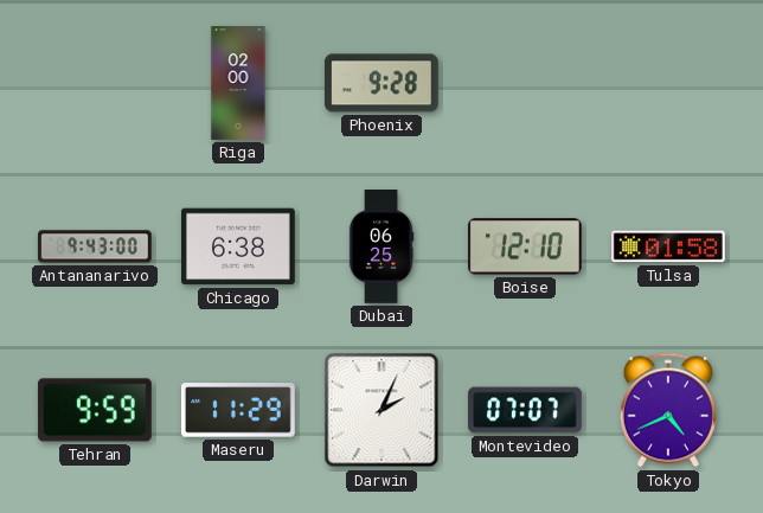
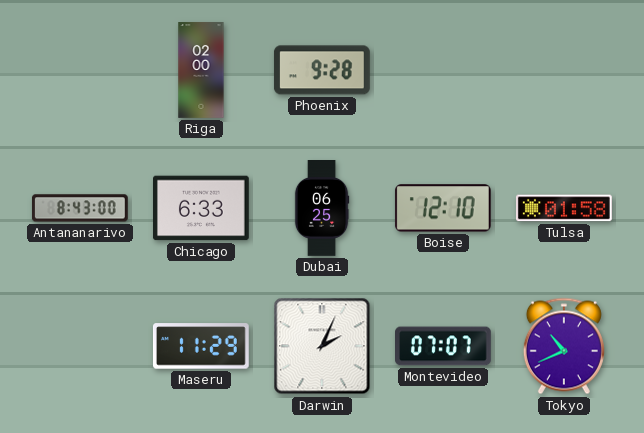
Antananarivo: 9:43 -> 8:43
Chicago: 6:38 -> 6:33
Tehran: 9:59 -> none
Tokyo: 4:41 -> 10:41
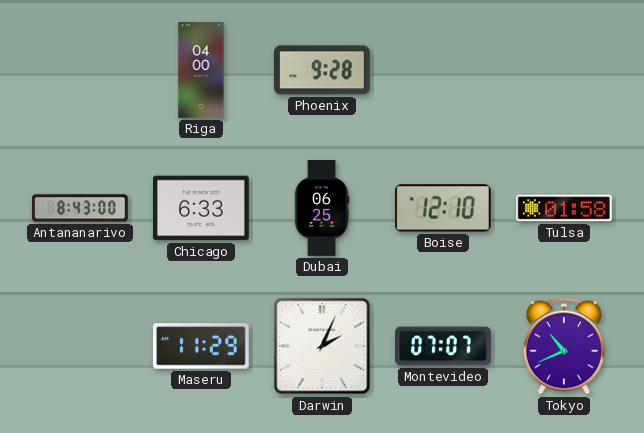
Riga: 02:00 -> 04:00
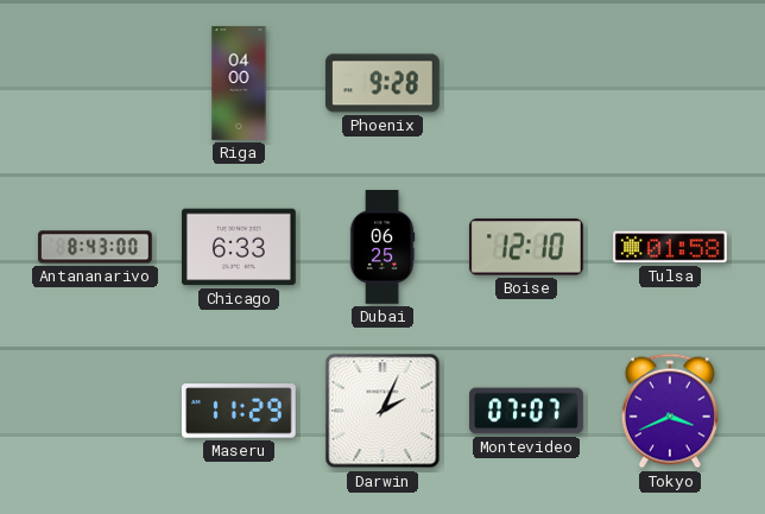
Tokyo: 10:41 -> 3:41
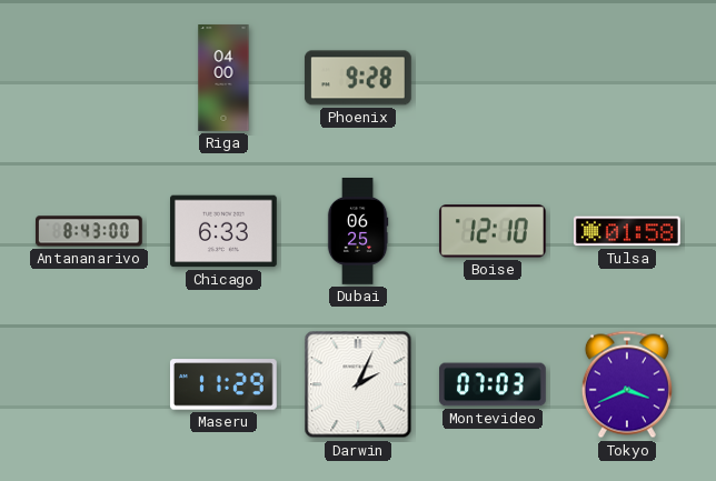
Montevideo: 07:07 -> 07:03
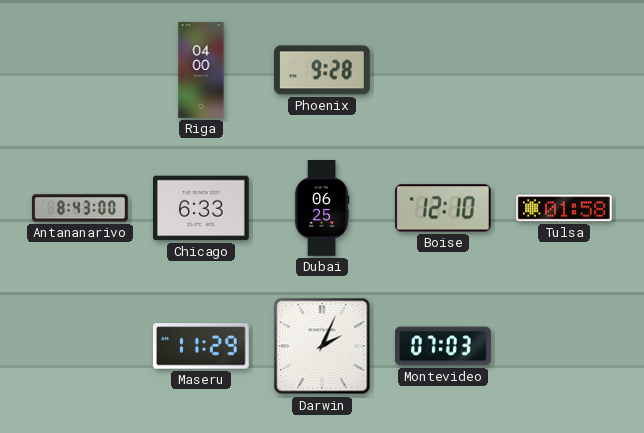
Tokyo: 3:41 -> none
